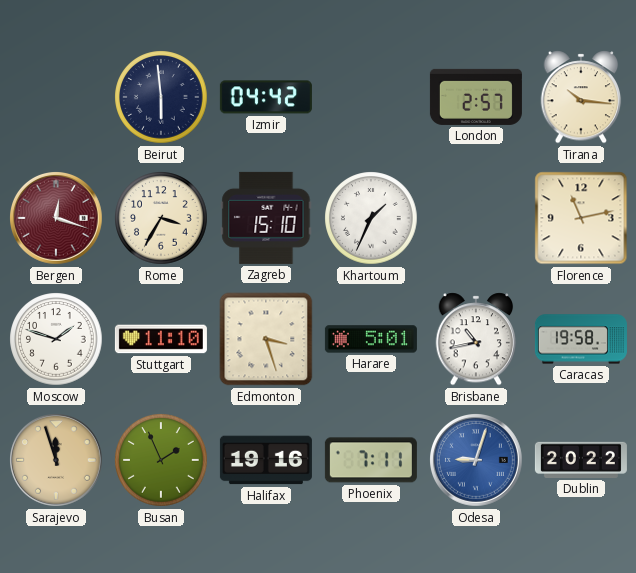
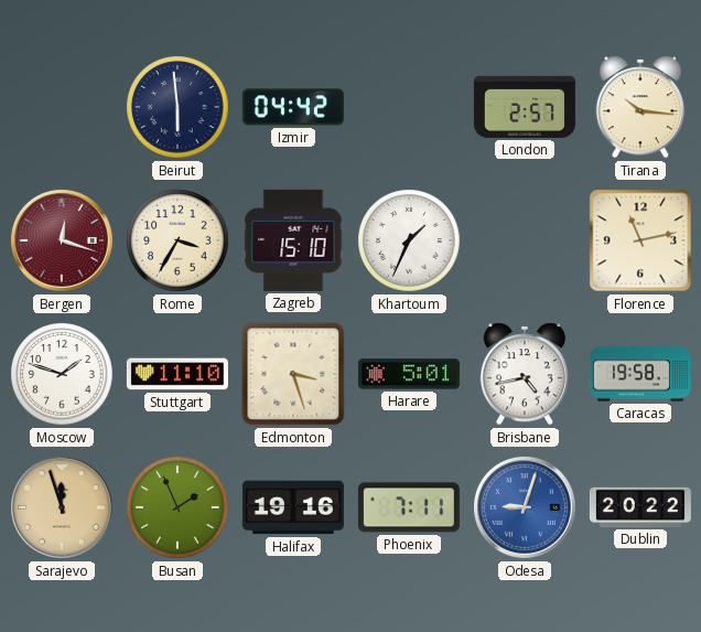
Brisbane: 10:43 -> 4:43
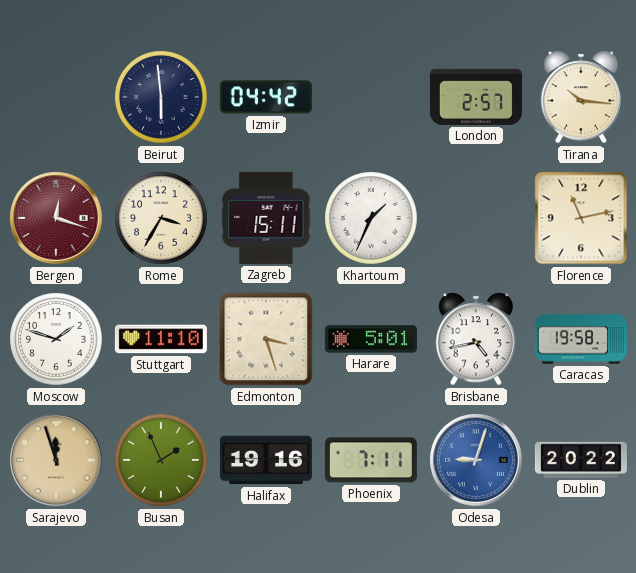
Zagreb: 15:10 -> 15:11
